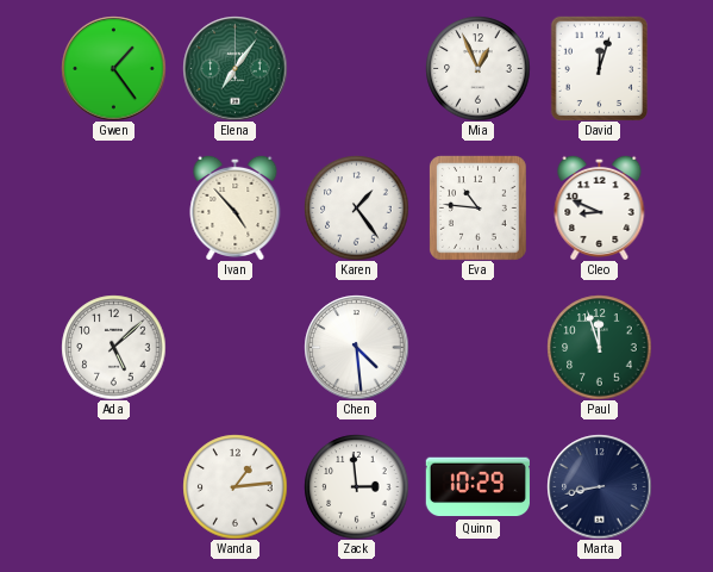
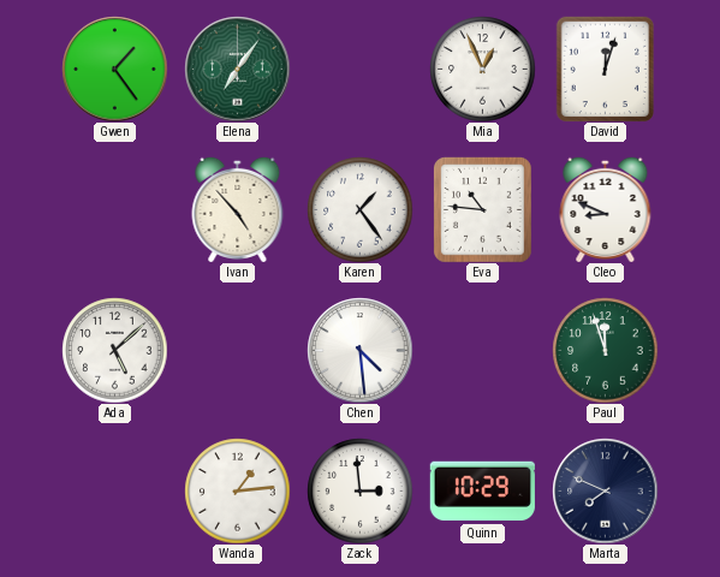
Marta: 8:43 -> 7:49
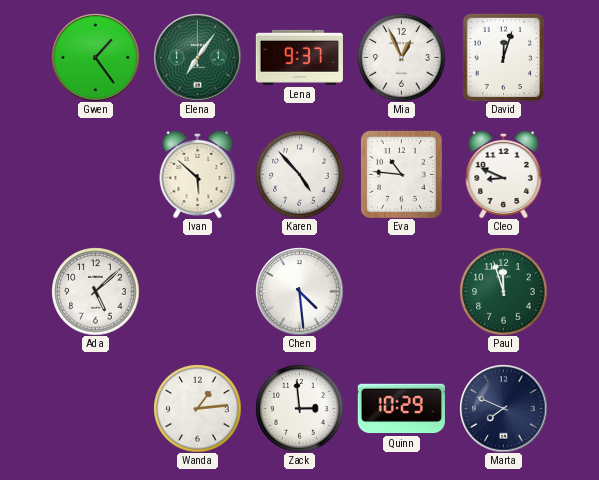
Lena: none -> 9:37
Ivan: 4:53 -> 5:52
Karen: 1:24 -> 4:53
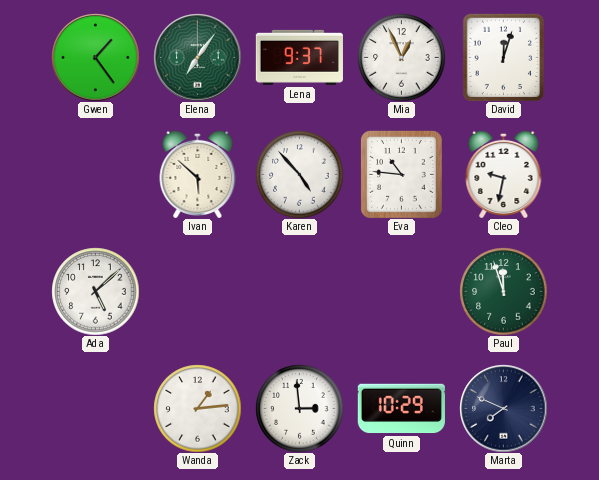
Cleo: 8:49 -> 9:32
Chen: 4:29 -> none
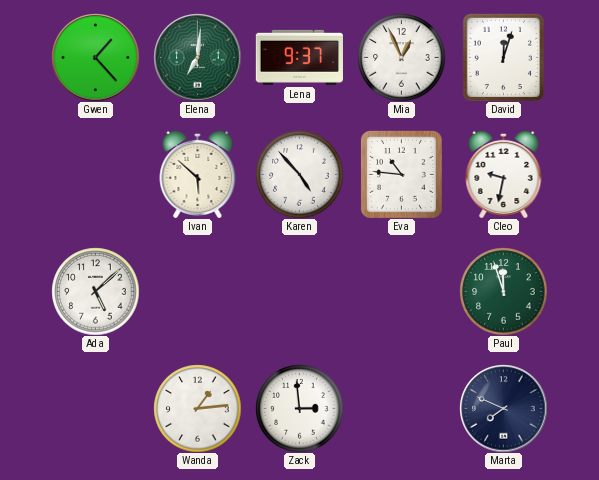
Gwen: 1:24 -> 1:23
Elena: 7:06 -> 7:01
Quinn: 10:29 -> none
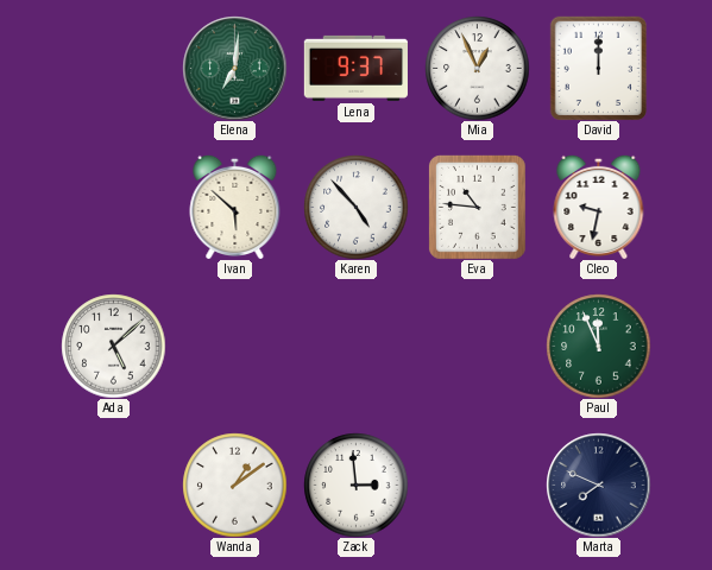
Gwen: 1:23 -> none
David: 12:03 -> 12:00
Paul: 11:57 -> 11:56
Wanda: 1:14 -> 1:09
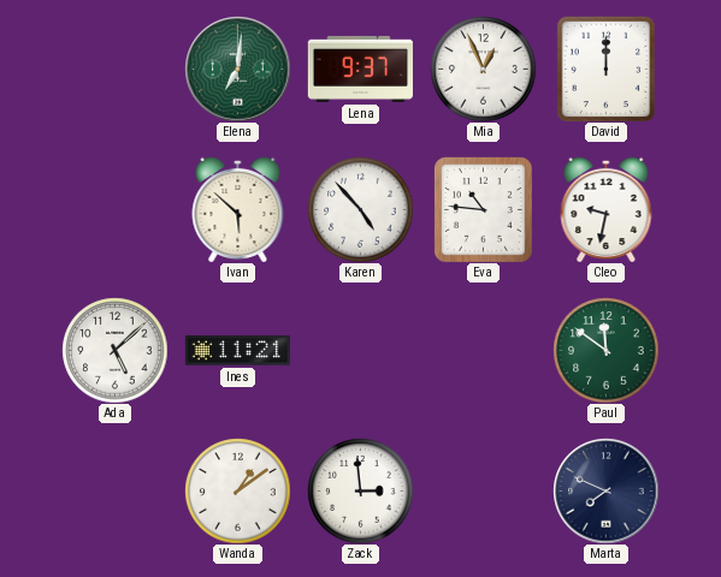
Ines: none -> 11:21
Paul: 11:56 -> 11:51
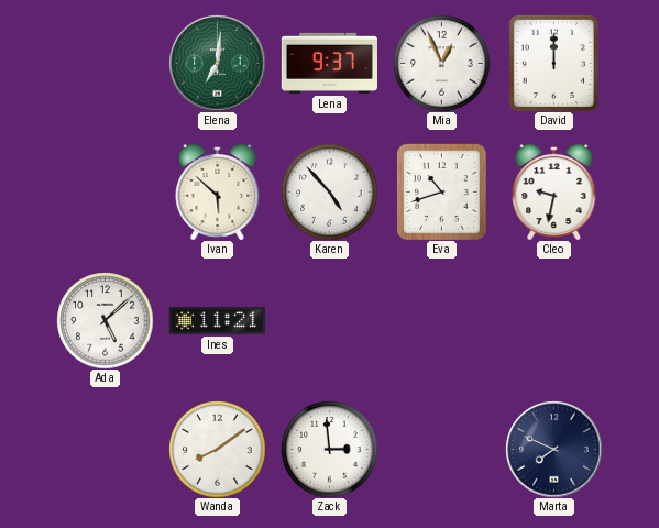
Eva: 10:46 -> 10:42
Paul: 11:51 -> none
Wanda: 1:09 -> 8:09
